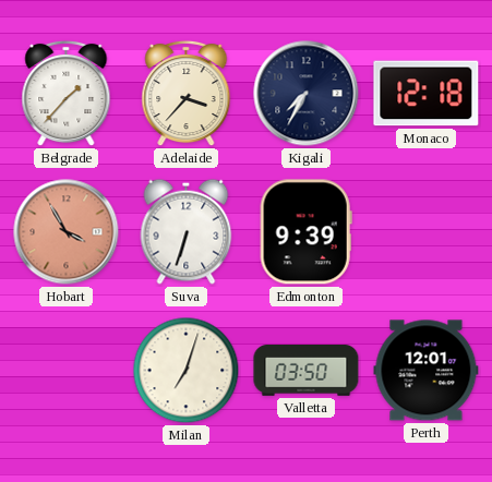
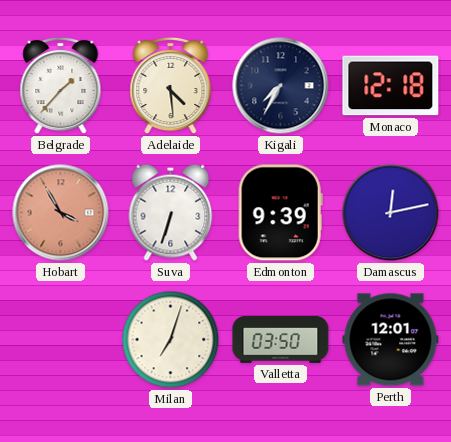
Adelaide: 3:37 -> 4:29
Damascus: none -> 12:13
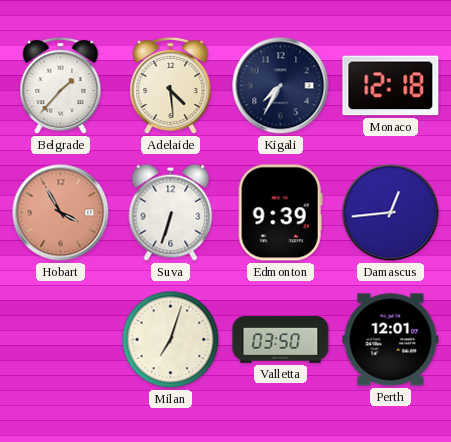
Damascus: 12:13 -> 12:44
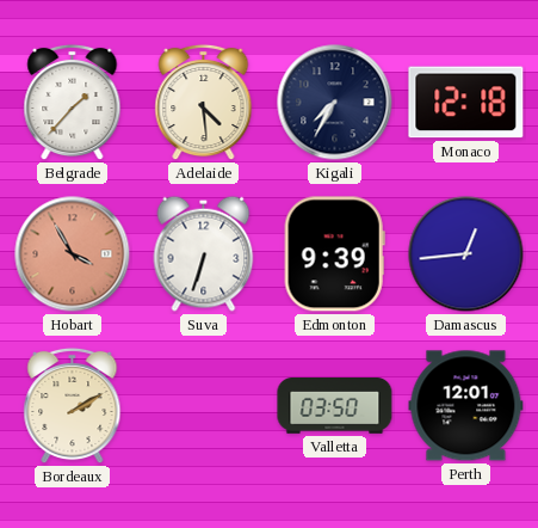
Bordeaux: none -> 2:10
Milan: 7:03 -> none
